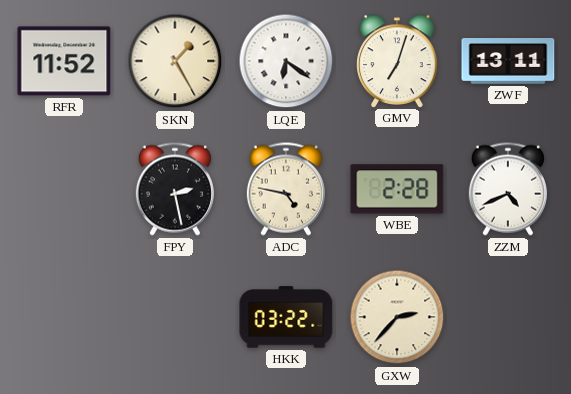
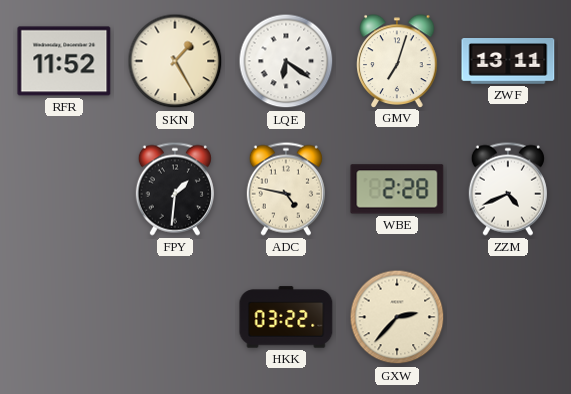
FPY: 2:28 -> 1:31
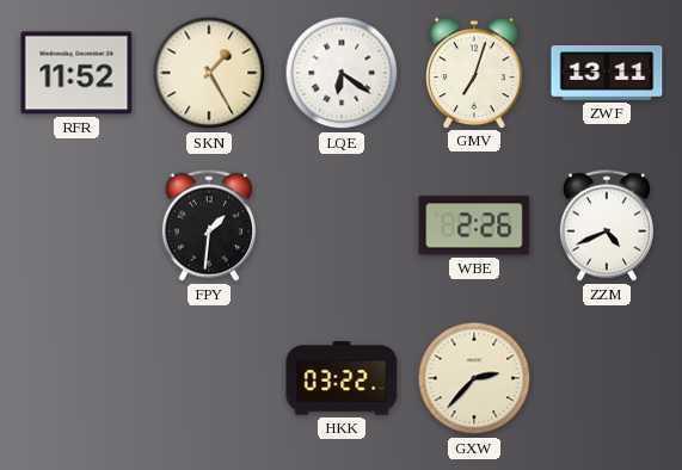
ADC: 4:47 -> none
WBE: 2:28 -> 2:26
